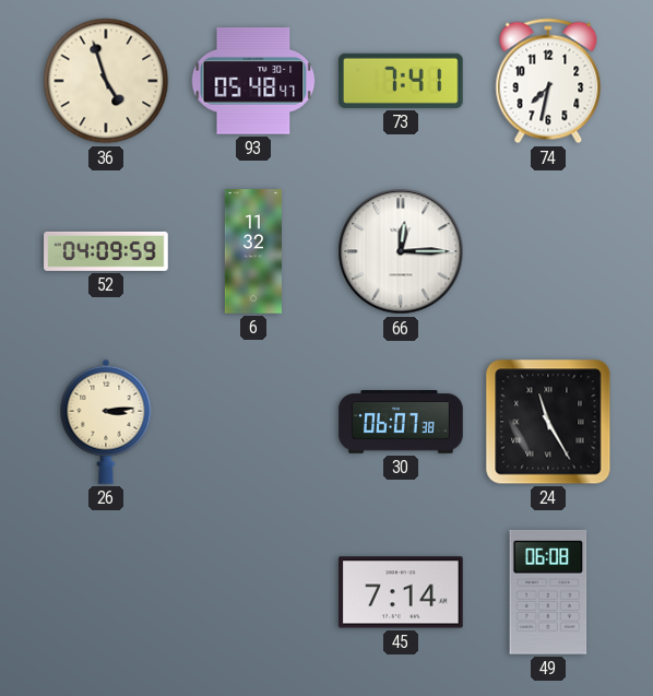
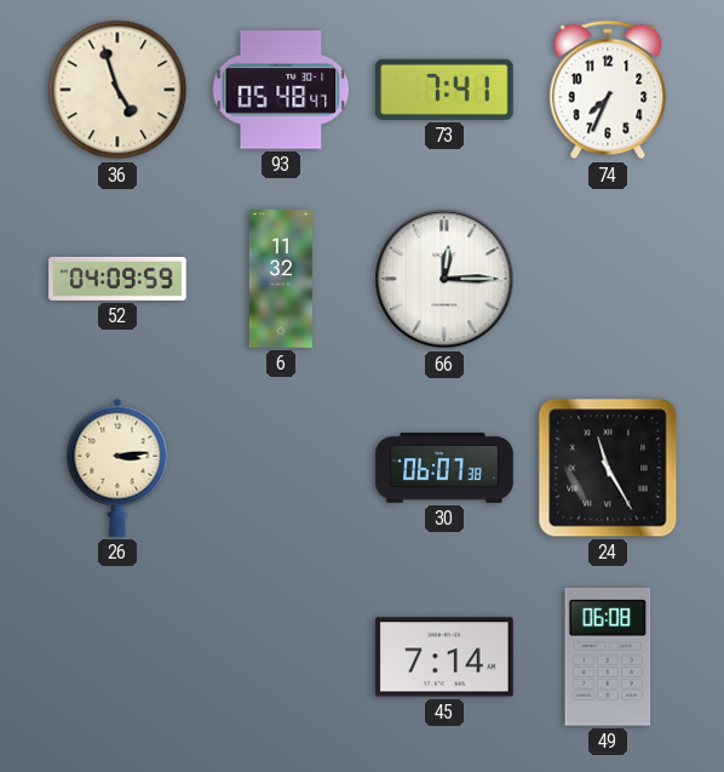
74: 7:32 -> 7:34
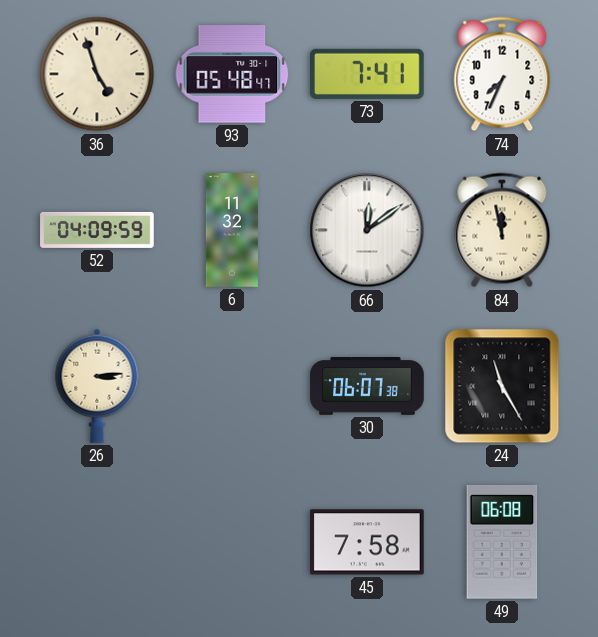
66: 12:15 -> 12:09
84: none -> 11:58
45: 7:14 -> 7:58
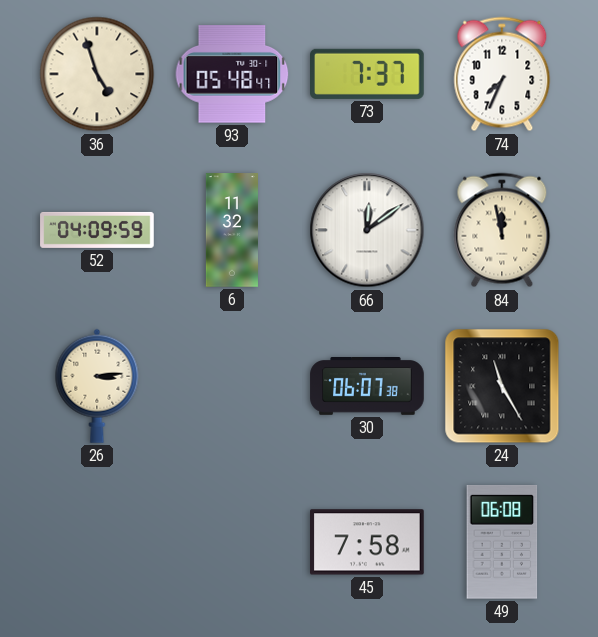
73: 7:41 -> 7:37
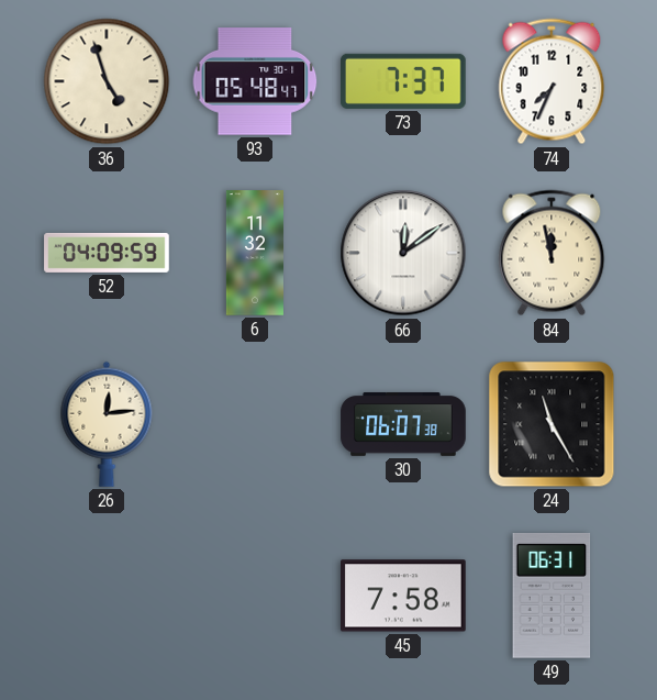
26: 3:14 -> 12:14
49: 06:08 -> 06:31
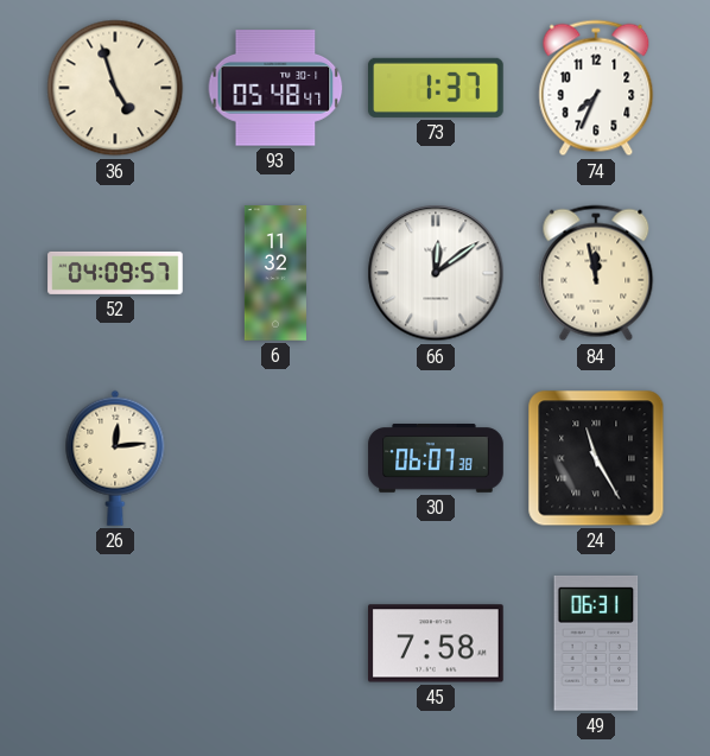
73: 7:37 -> 1:37
52: 04:09:59 -> 04:09:57
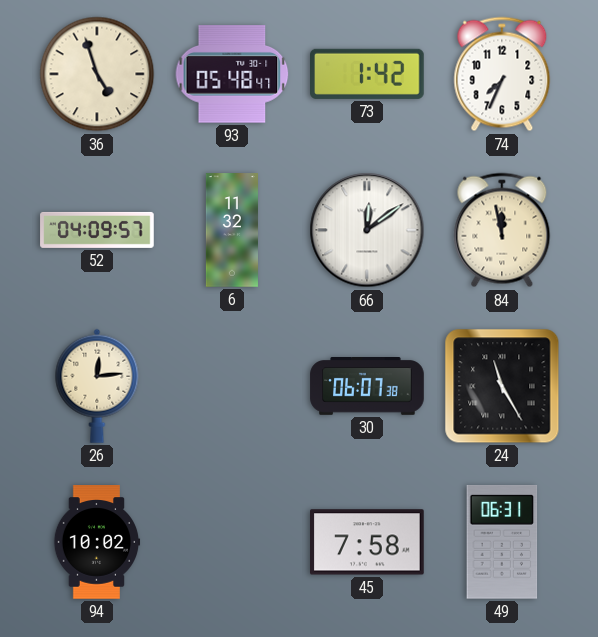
73: 1:37 -> 1:42
94: none -> 10:02
